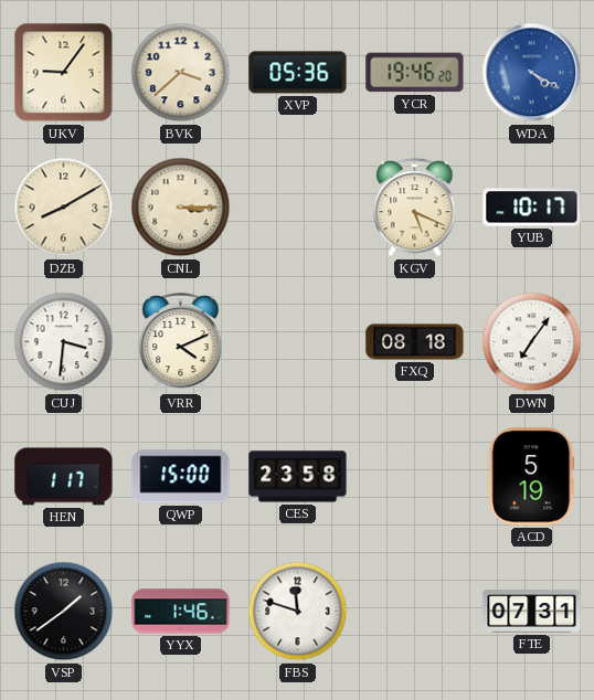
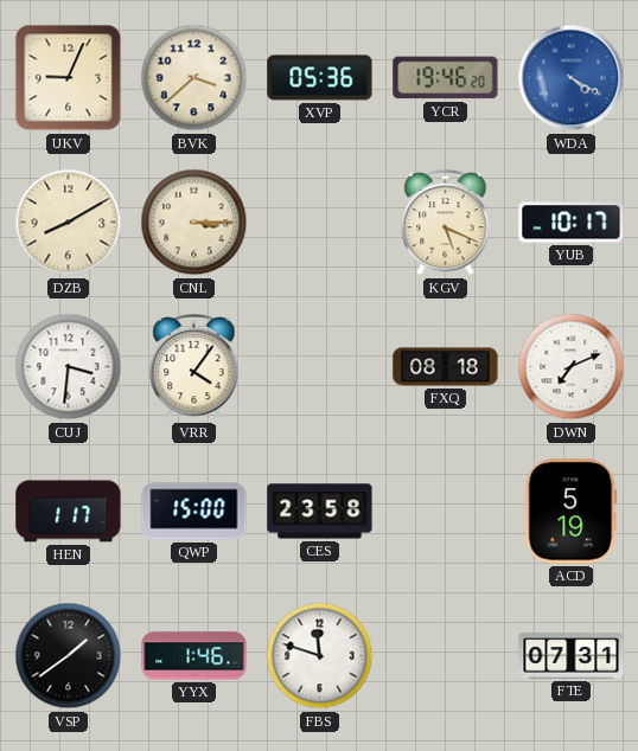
UKV: 9:06 -> 9:04
VRR: 4:11 -> 4:06
DWN: 7:06 -> 7:11
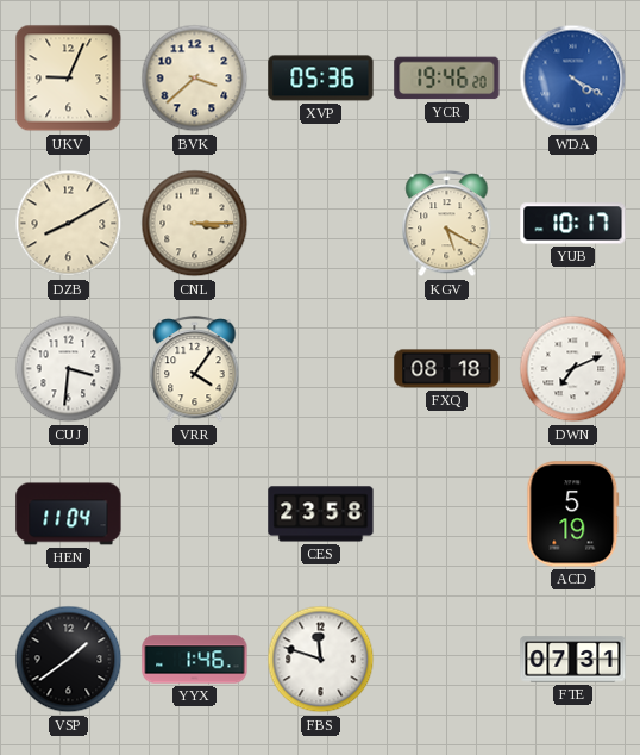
KGV: 5:19 -> 5:20
HEN: 1:17 -> 11:04
QWP: 15:00 -> none
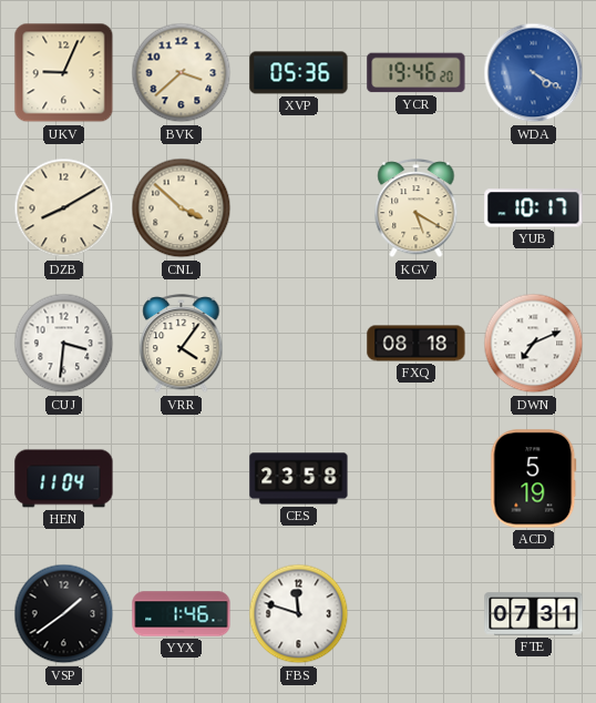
CNL: 3:15 -> 3:52
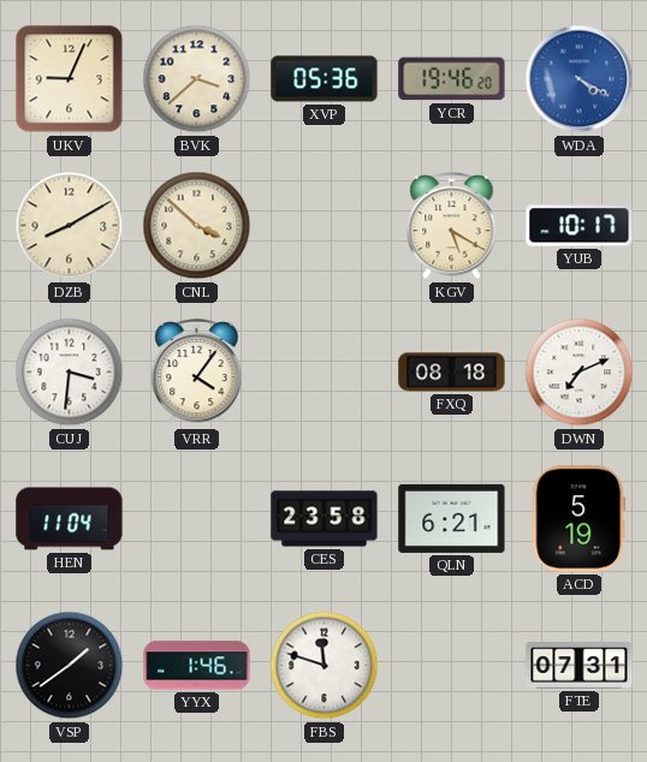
QLN: none -> 6:21
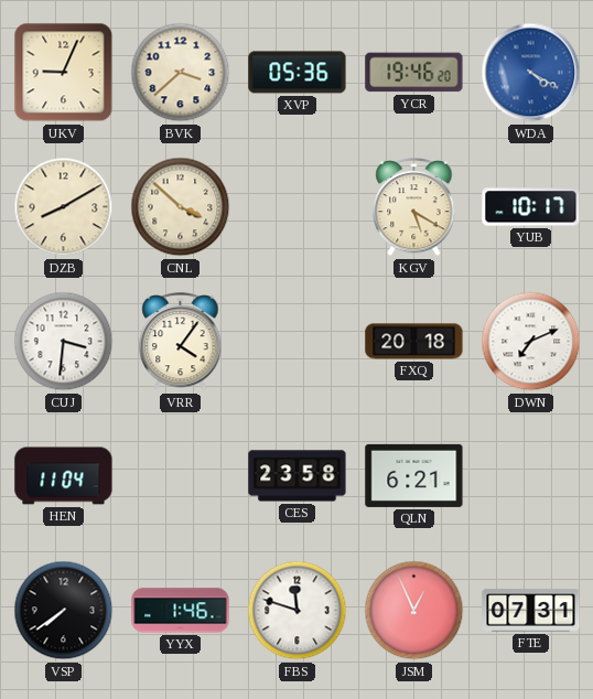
FXQ: 08:18 -> 20:18
ACD: 5:19 -> none
VSP: 1:39 -> 7:39
JSM: none -> 12:56
